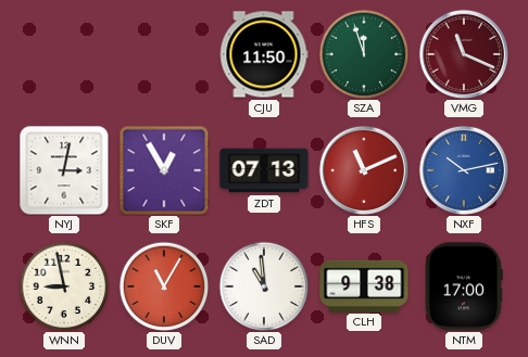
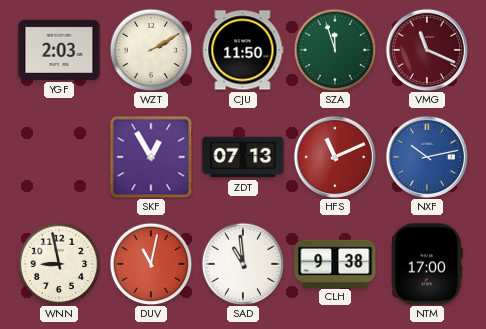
YGF: none -> 2:03
WZT: none -> 2:10
NYJ: 3:02 -> none
DUV: 11:05 -> 11:02
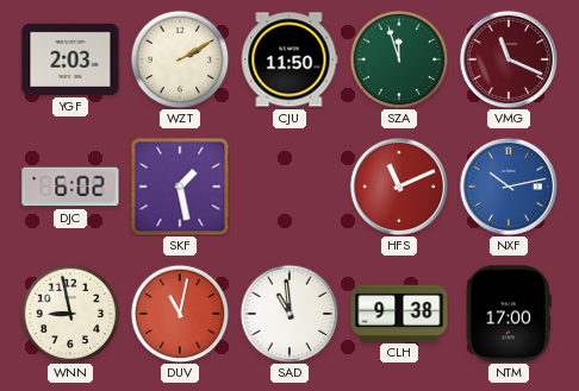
DJC: none -> 6:02
SKF: 12:55 -> 1:28
ZDT: 07:13 -> none
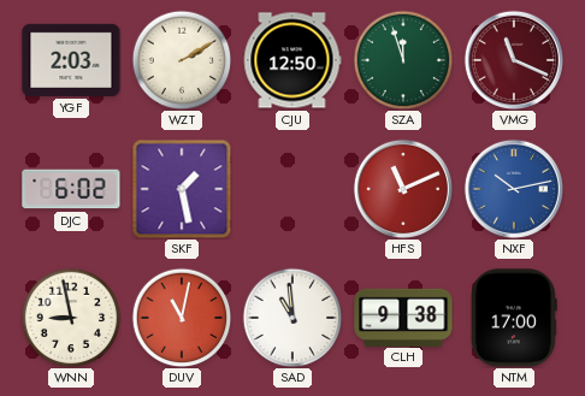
CJU: 11:50 -> 12:50
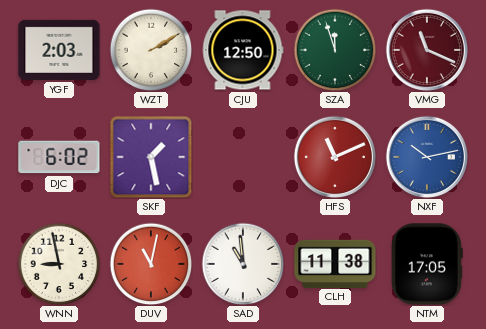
CLH: 9:38 -> 11:38
NTM: 17:00 -> 17:05
